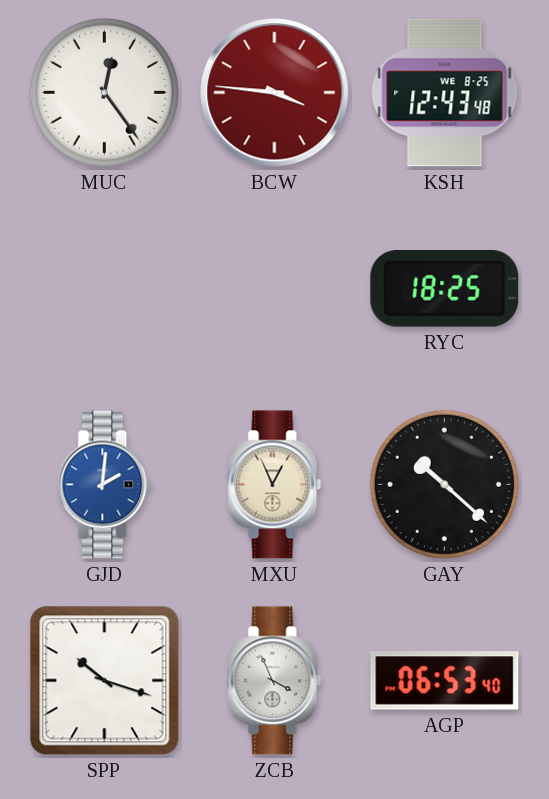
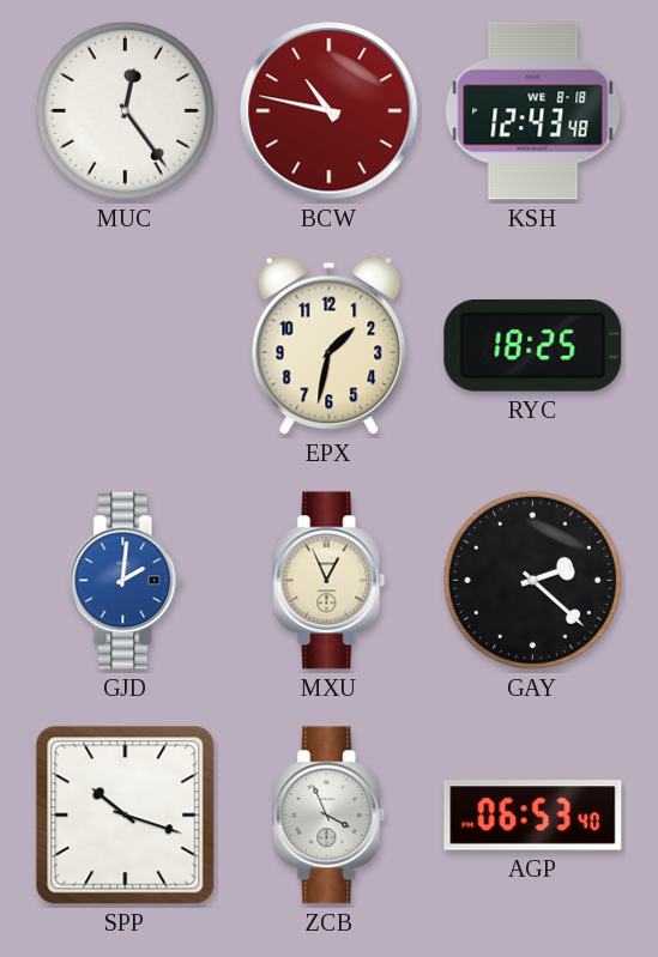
BCW: 3:46 -> 10:47
KSH date: WE 8-25 -> WE 8-18
EPX: none -> 1:32
GAY: 10:22 -> 2:22
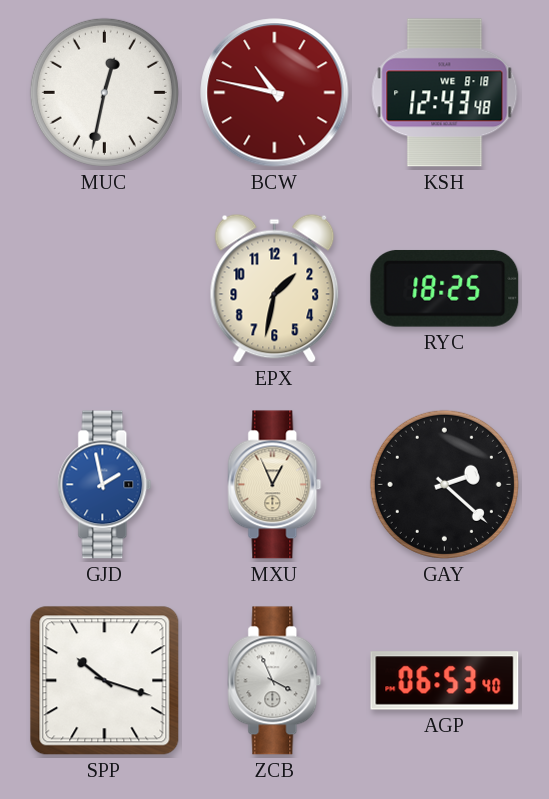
MUC: 12:24 -> 12:32
GJD: 2:01 -> 1:58
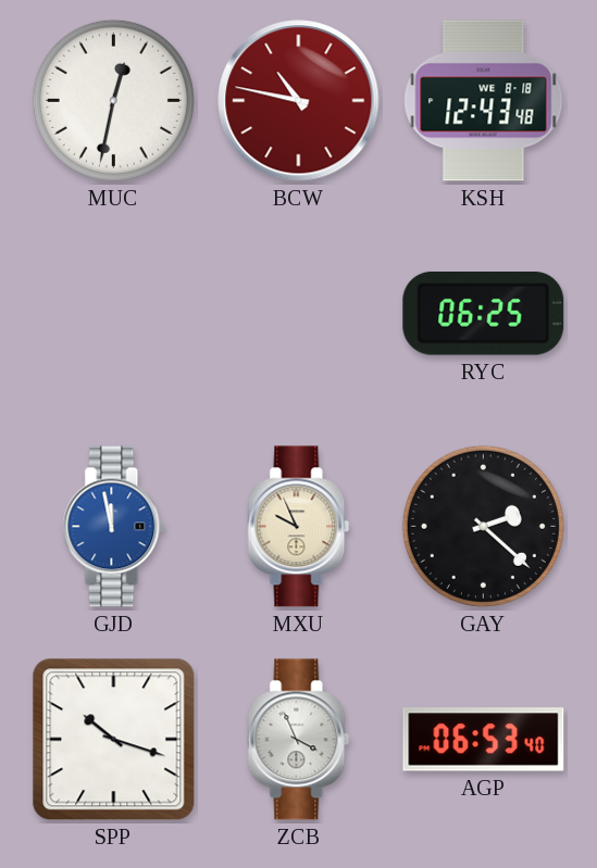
EPX: 1:32 -> none
RYC: 18:25 -> 06:25
GJD: 1:58 -> 11:58
MXU: 12:56 -> 9:56
